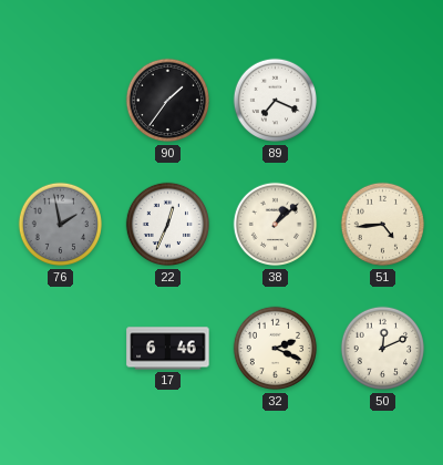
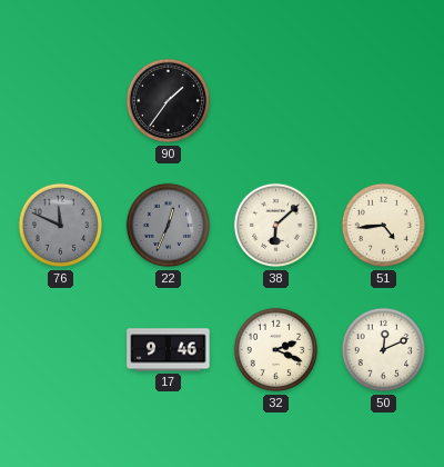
89: 7:19 -> none
76: 1:58 -> 11:49
22 dial: white -> grey
38: 1:08 -> 6:08
17: 6:46 -> 9:46
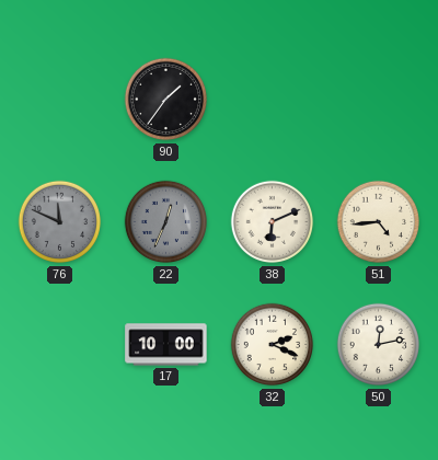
38: 6:08 -> 6:11
17: 9:46 -> 10:00
50: 12:11 -> 12:13
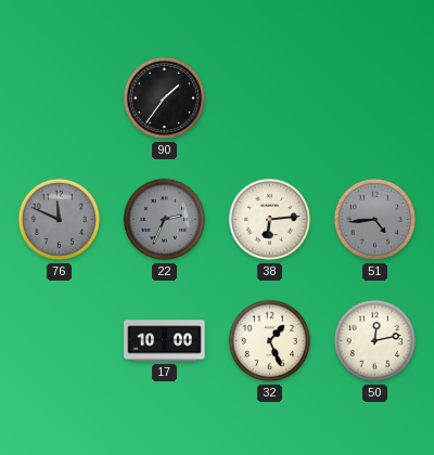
22: 12:34 -> 2:34
38: 6:11 -> 6:14
51 dial: cream -> grey
32: 2:19 -> 1:26
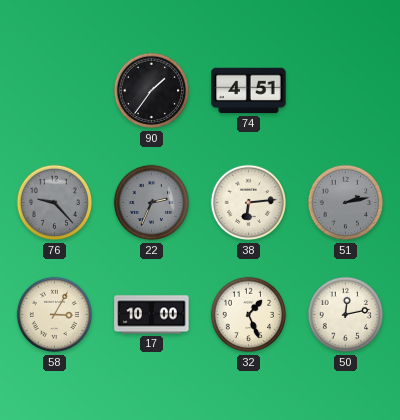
74: none -> 4:51
76: 11:49 -> 9:23
51: 4:44 -> 2:13
58: none -> 3:05
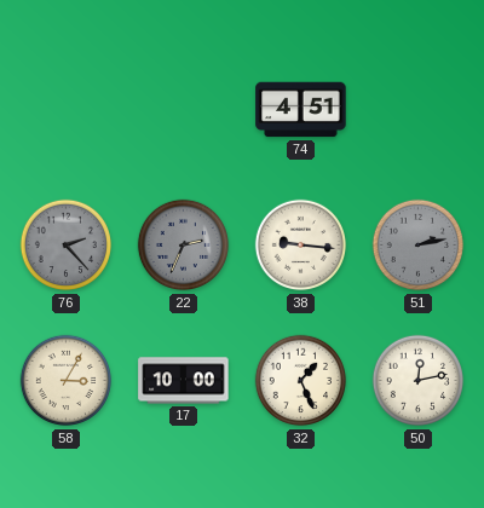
90: 1:36 -> none
76: 9:23 -> 2:23
38: 6:14 -> 9:16
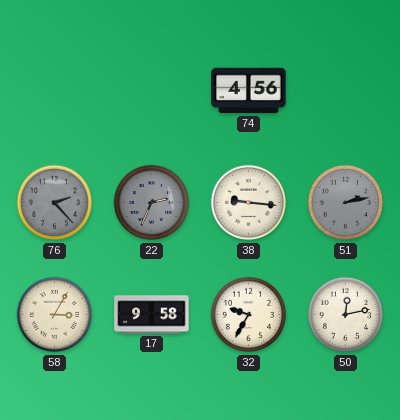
74: 4:51 -> 4:56
17: 10:00 -> 9:58
32: 1:26 -> 9:35
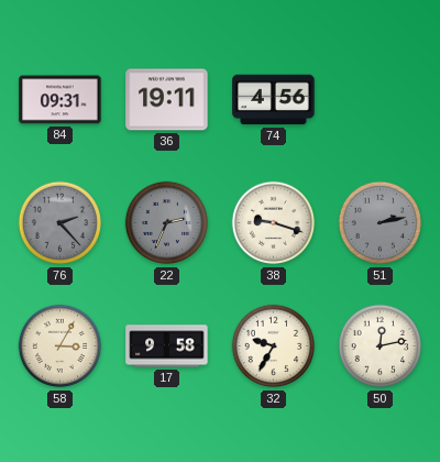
84: none -> 09:31
36: none -> 19:11
38: 9:16 -> 9:18
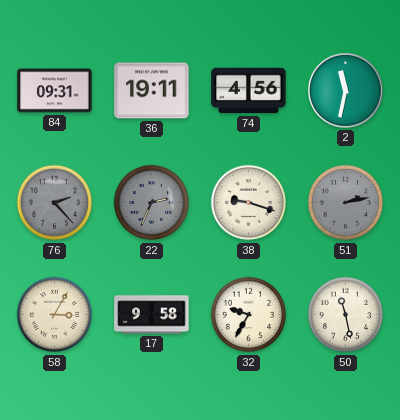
2: none -> 11:32
50: 12:13 -> 11:28
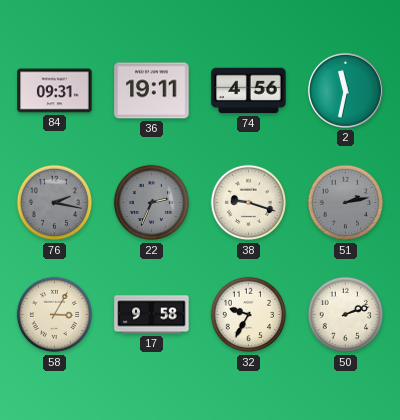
76: 2:23 -> 2:17
50: 11:28 -> 2:12
